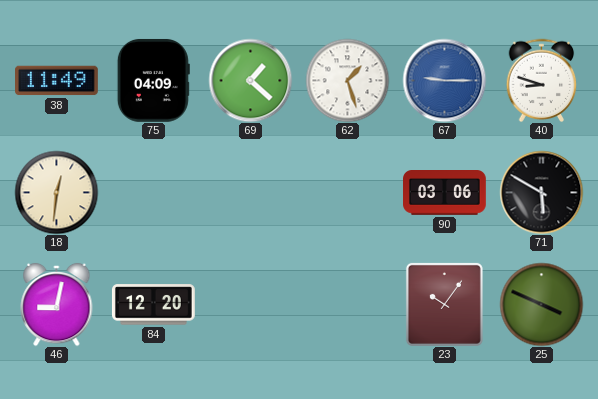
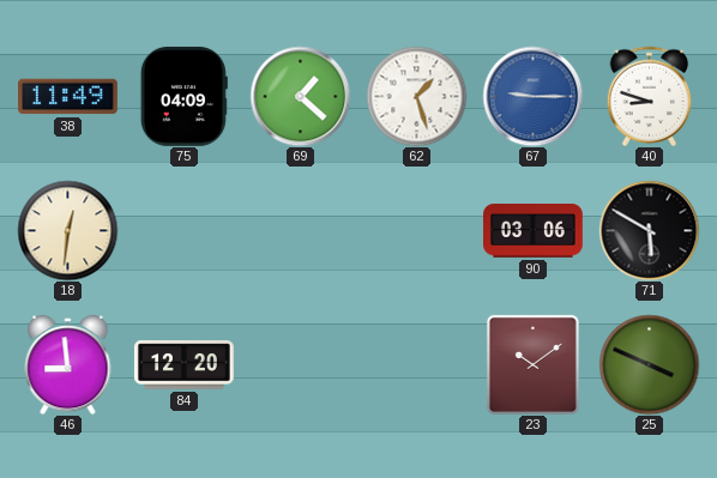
46: 9:02 -> 8:59
23: 10:06 -> 10:09
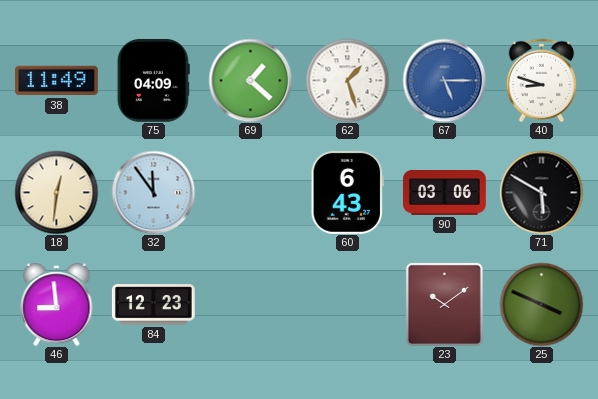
67: 9:15 -> 5:15
32: none -> 11:54
60: none -> 6:43
84: 12:20 -> 12:23
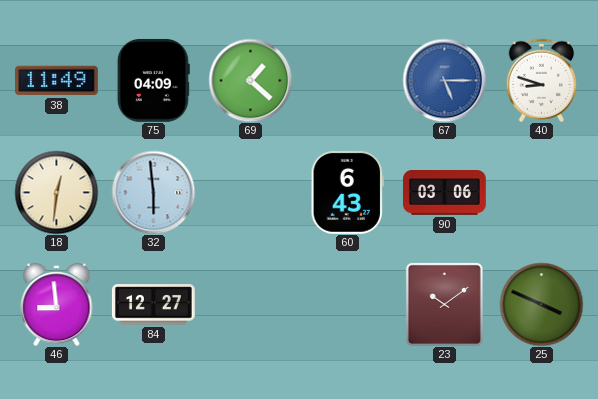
62: 1:27 -> none
32: 11:54 -> 5:59
71: 5:50 -> none
84: 12:23 -> 12:27
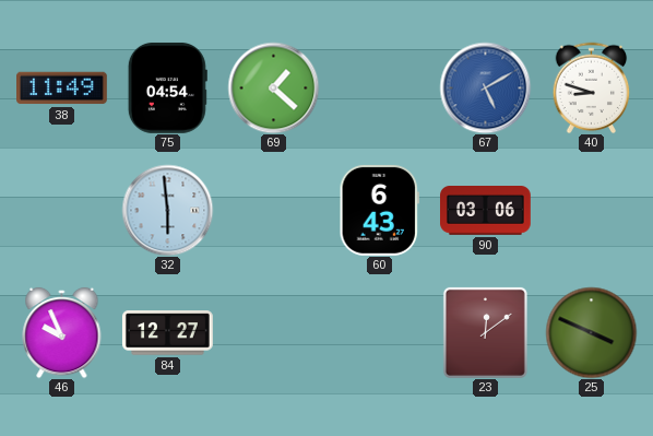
75: 04:09 -> 04:54
67: 5:15 -> 5:10
18: 12:31 -> none
46: 8:59 -> 9:56
23: 10:09 -> 12:09
